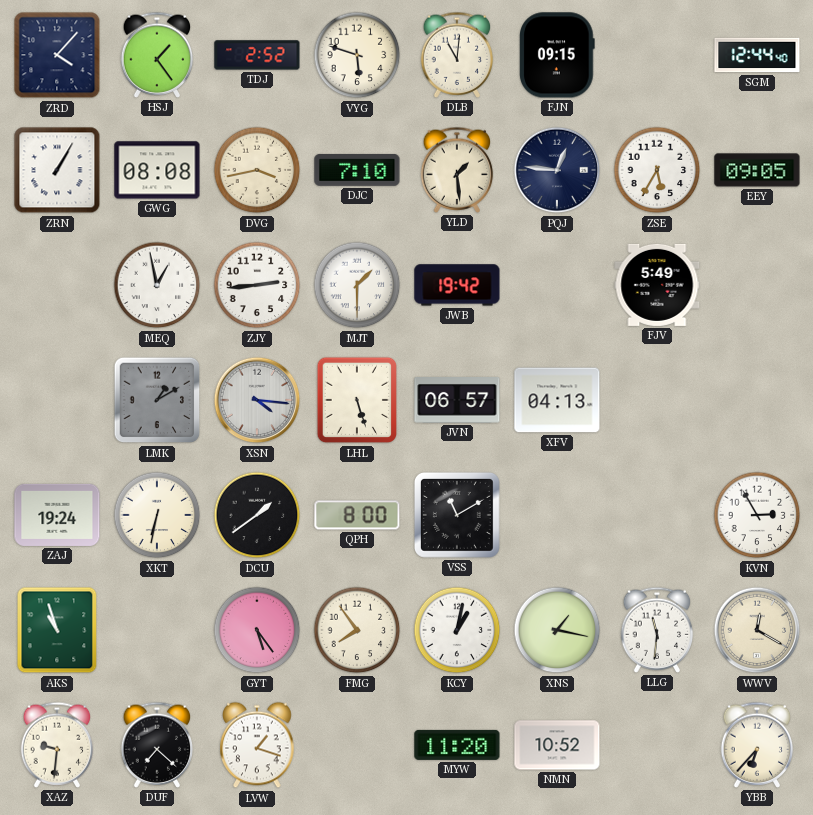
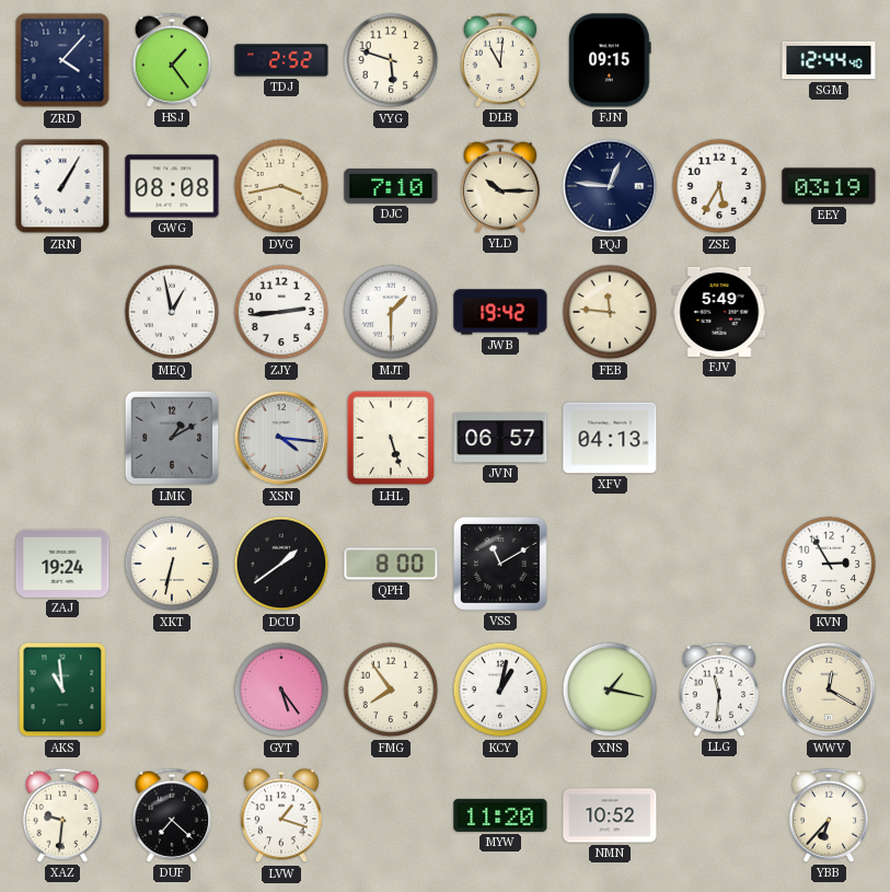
YLD: 1:29 -> 10:15
EEY: 09:05 -> 03:19
FEB: none -> 11:46
AKS: 10:57 -> 10:59
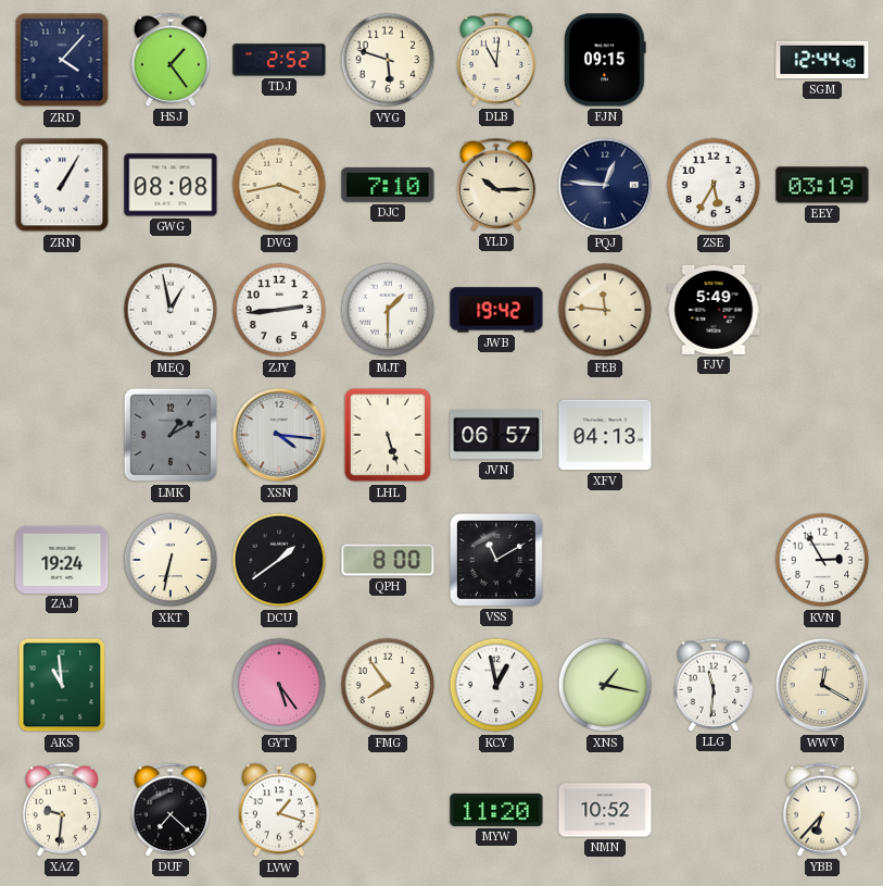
KCY: 1:02 -> 12:58
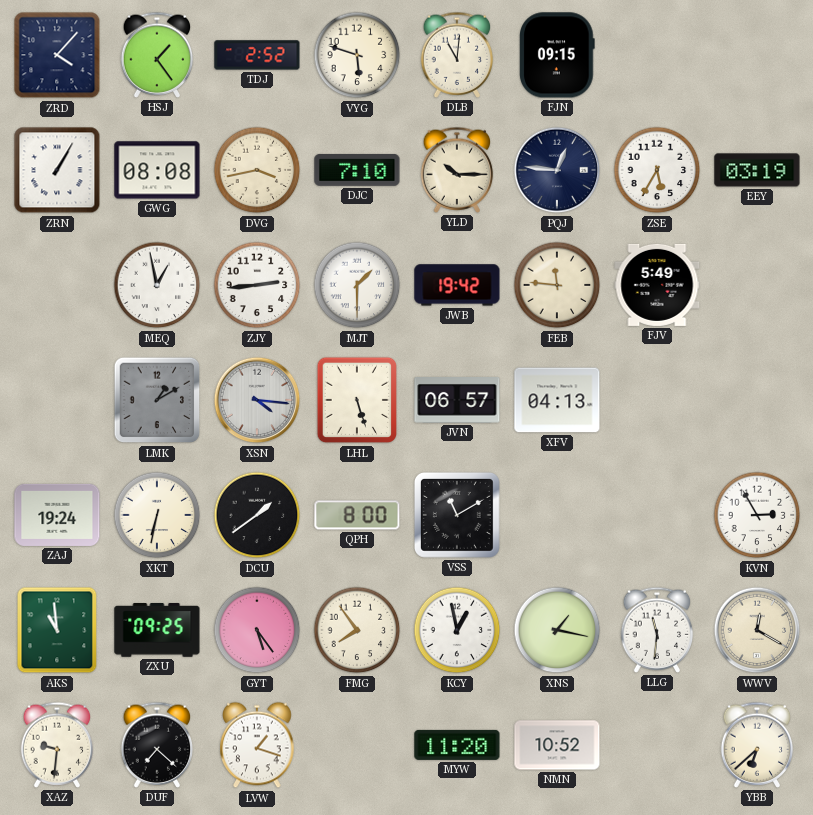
SGM: 12:44 -> none
ZXU: none -> 09:25
YBB: 6:37 -> 6:38
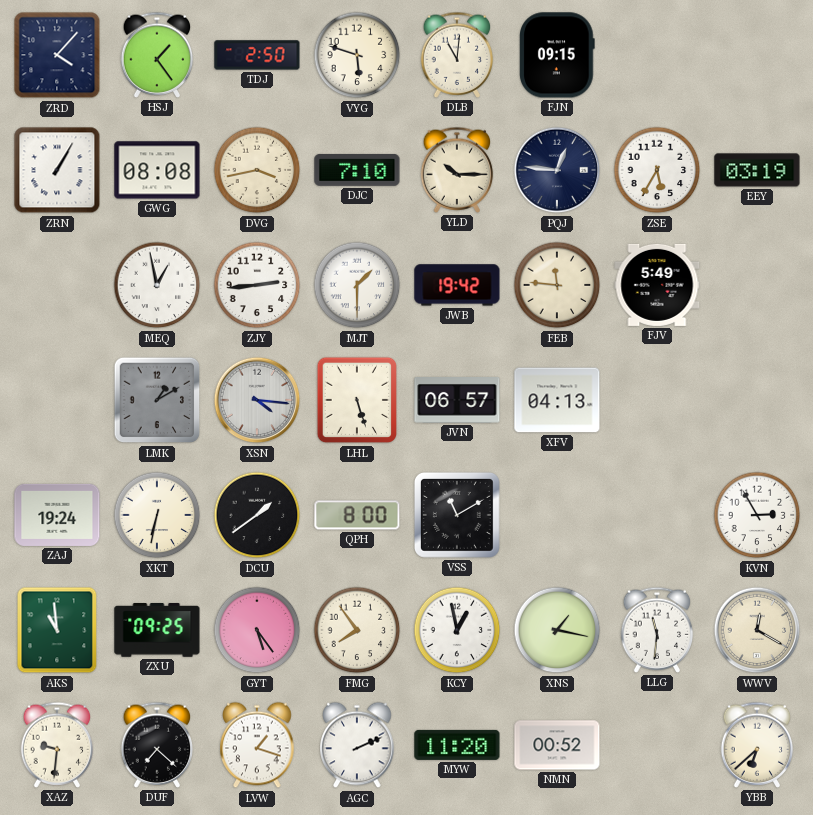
TDJ: 2:52 -> 2:50
AGC: none -> 2:11
NMN: 10:52 -> 00:52
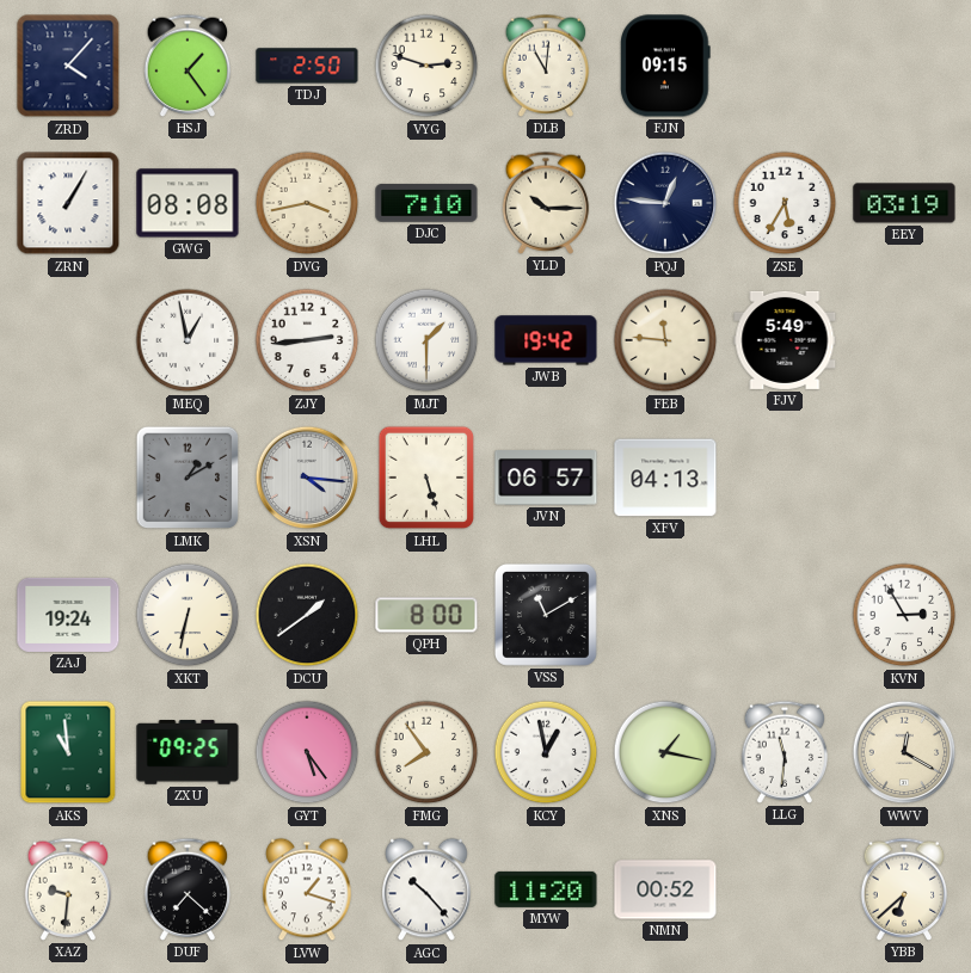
VYG: 5:48 -> 2:48
AGC: 2:11 -> 10:23
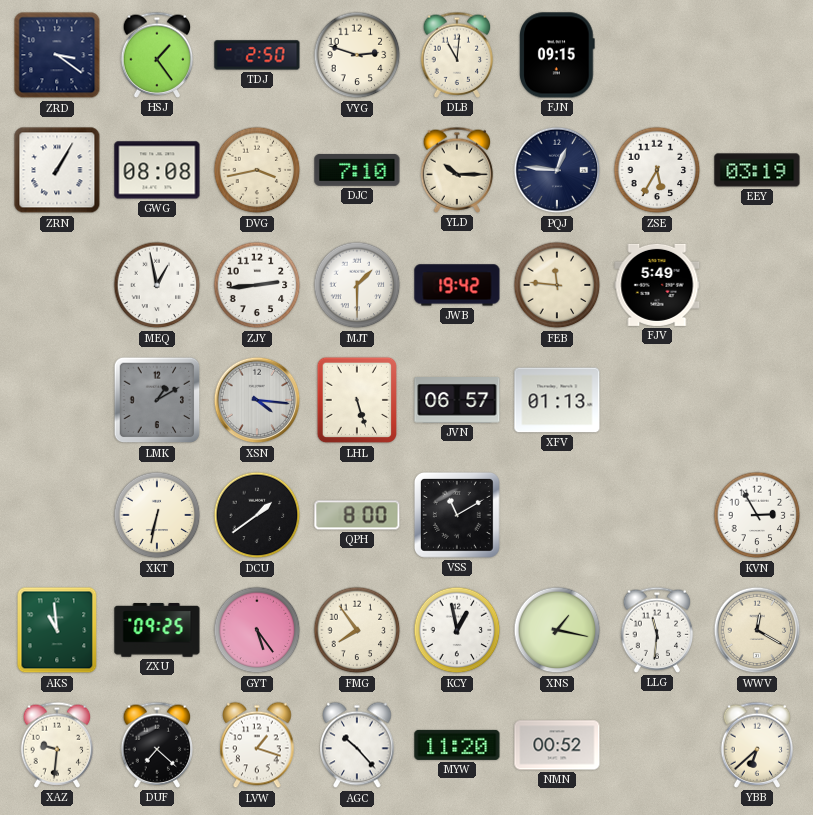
ZRD: 4:07 -> 3:21
XFV: 04:13 -> 01:13
ZAJ: 19:24 -> none
